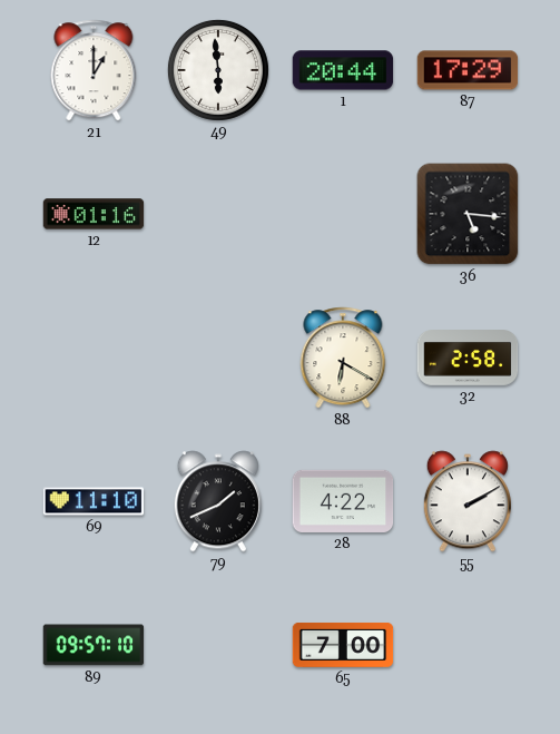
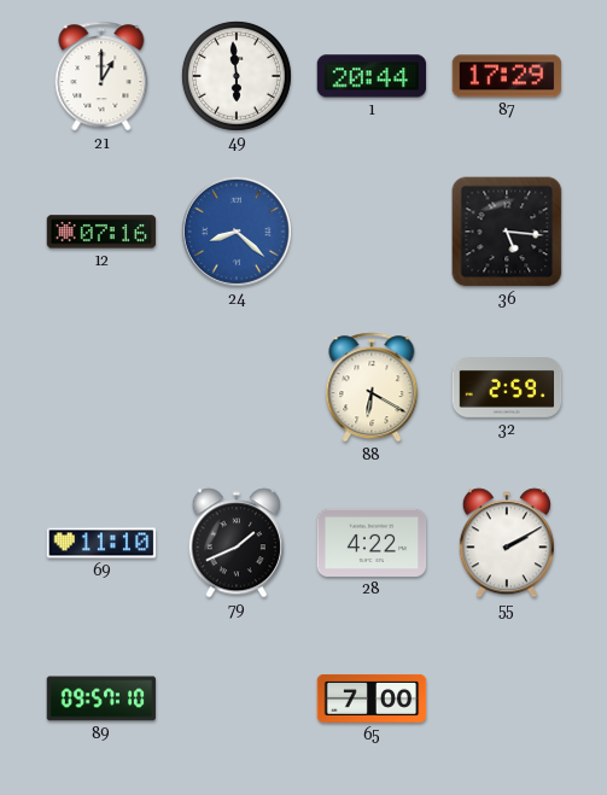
12: 01:16 -> 07:16
24: none -> 8:22
32: 2:58 -> 2:59
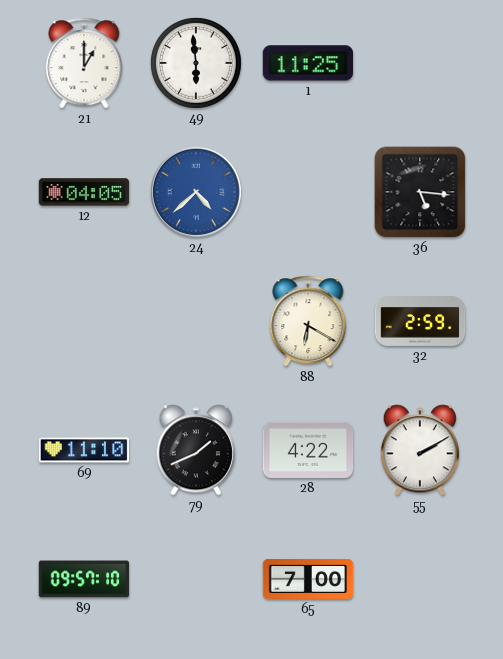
1: 20:44 -> 11:25
87: 17:29 -> none
12: 07:16 -> 04:05
24: 8:22 -> 4:38
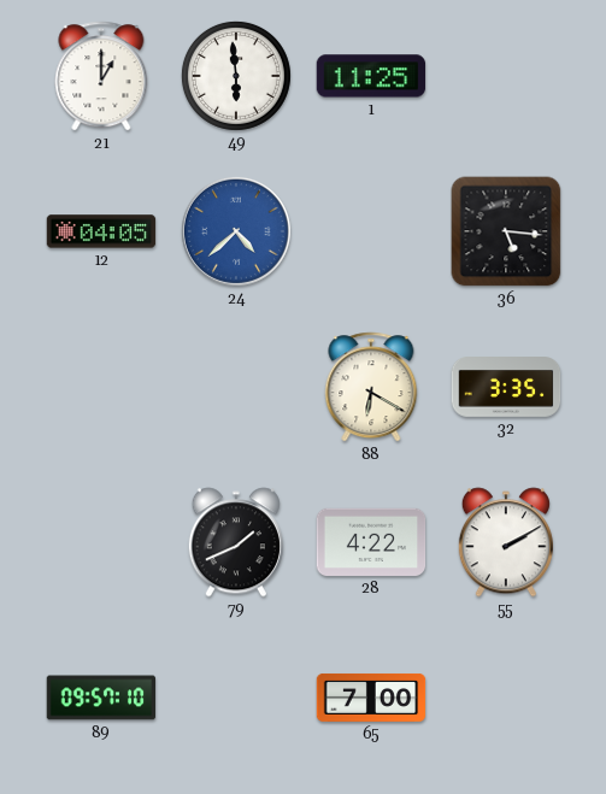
32: 2:59 -> 3:35
69: 11:10 -> none
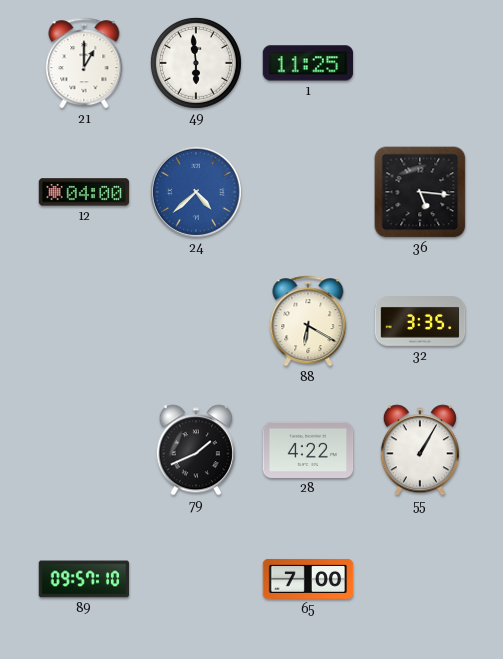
12: 04:05 -> 04:00
55: 2:10 -> 1:05
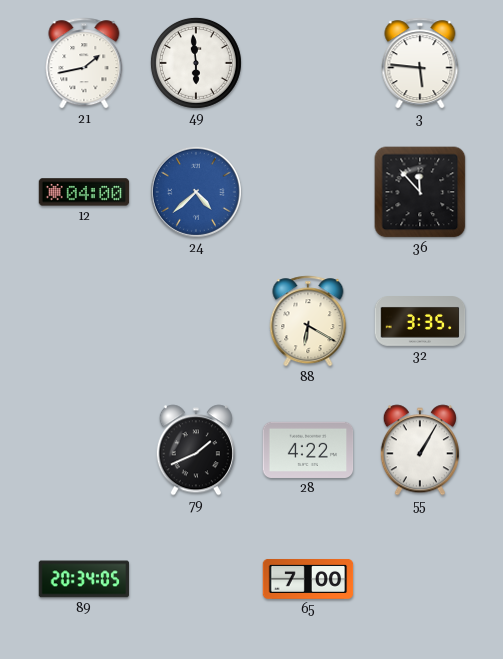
21: 1:00 -> 1:43
1: 11:25 -> none
3: none -> 5:46
36: 5:16 -> 11:53
89: 09:57 -> 20:34
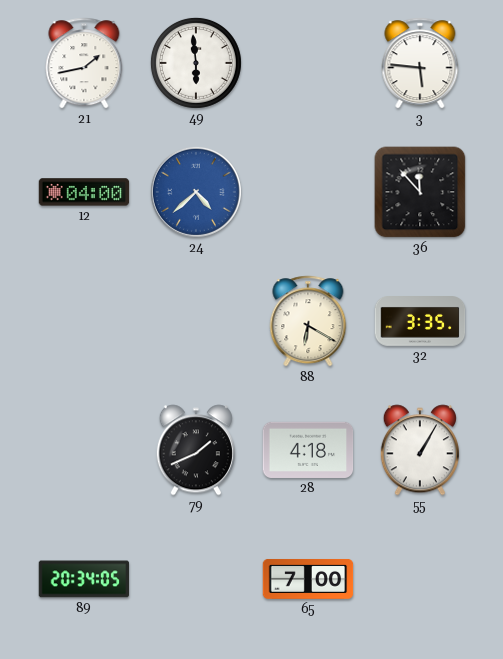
28: 4:22 -> 4:18
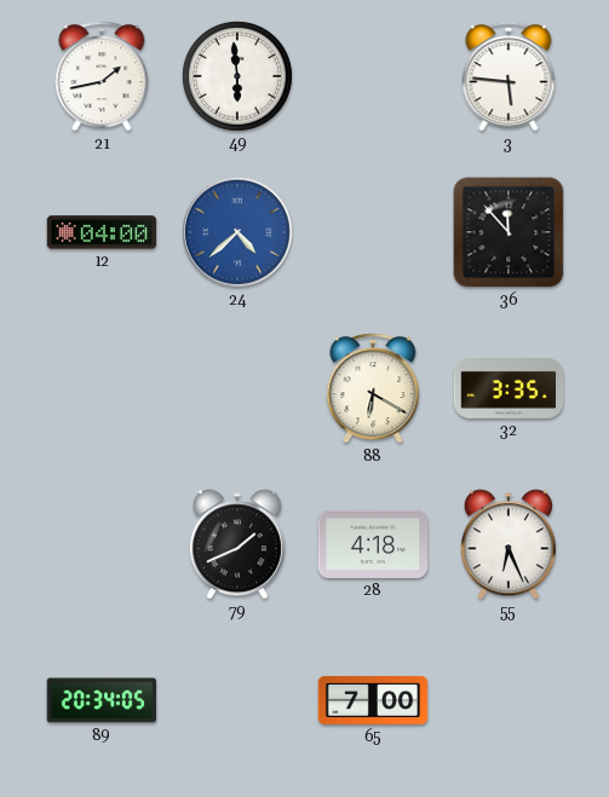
55: 1:05 -> 6:26
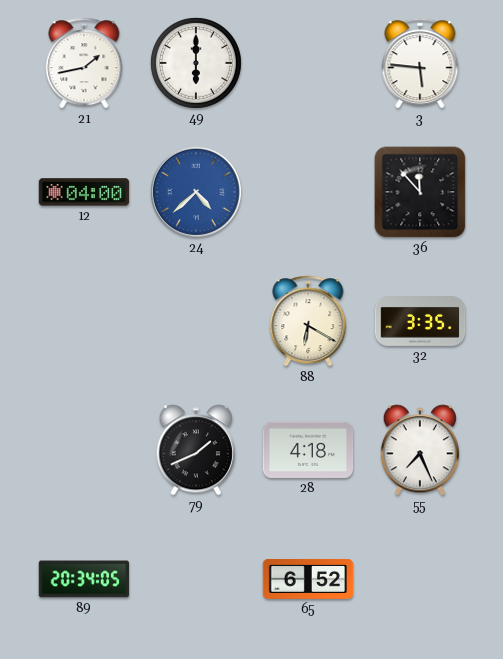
49: 5:59 -> 6:00
55: 6:26 -> 7:26
65: 7:00 -> 6:52
